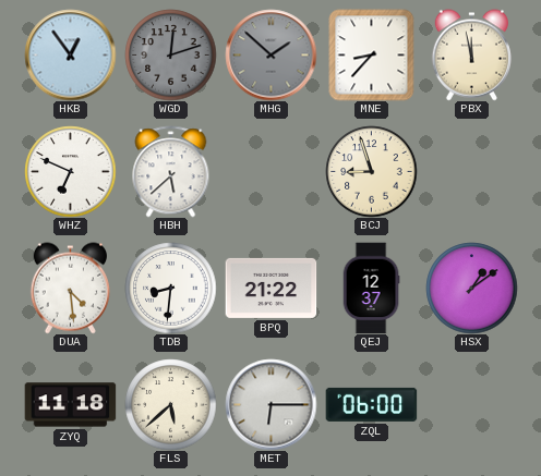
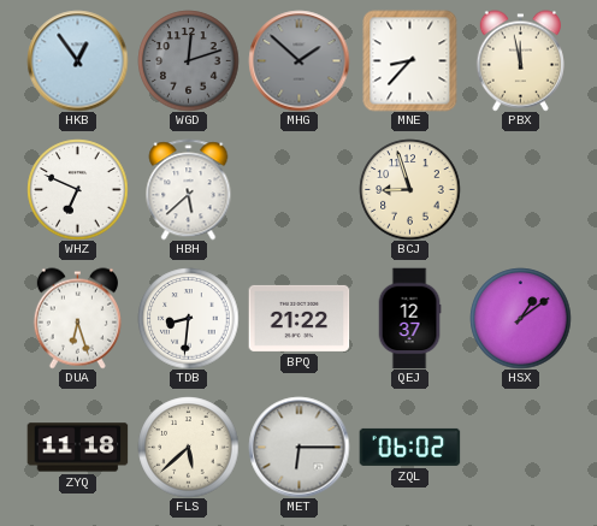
DUA: 4:29 -> 6:27
ZQL: 06:00 -> 06:02
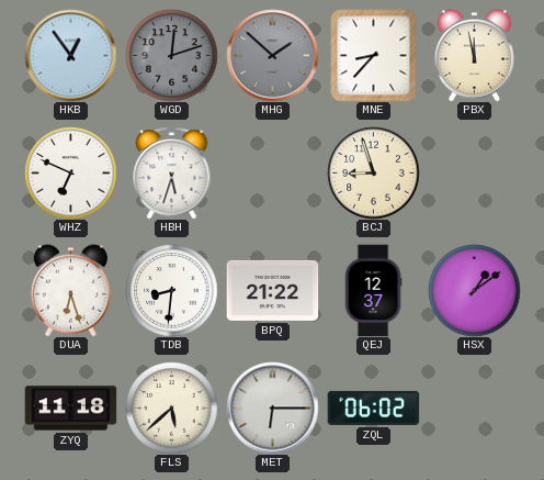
HBH: 5:38 -> 5:33
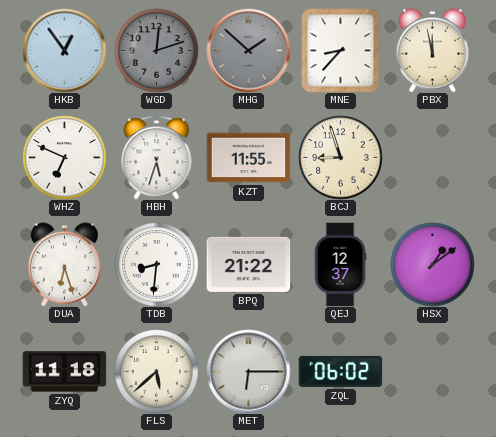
KZT: none -> 11:55
